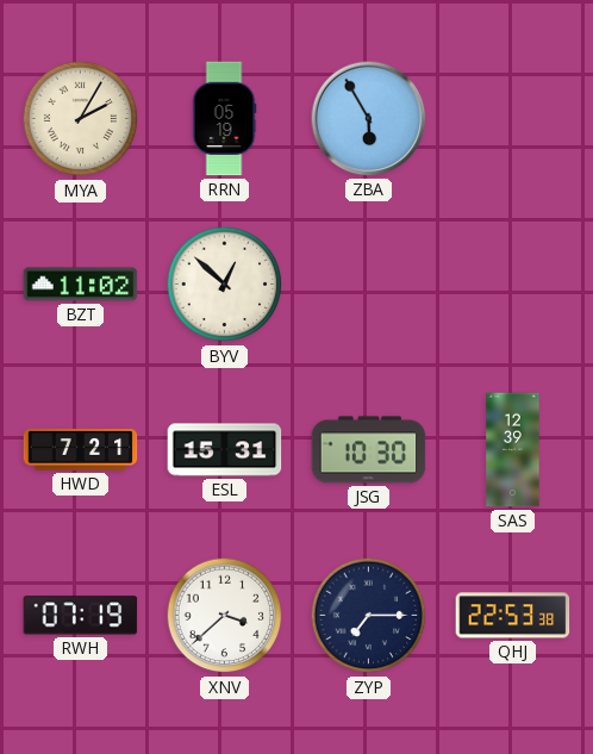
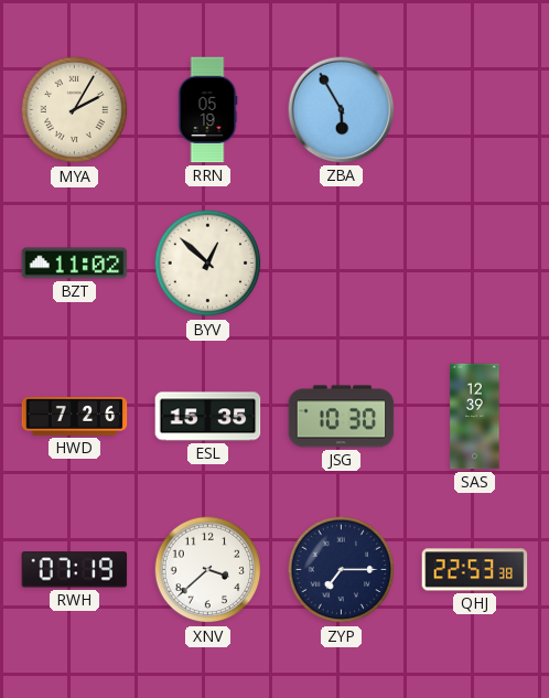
HWD: 7:21 -> 7:26
ESL: 15:31 -> 15:35
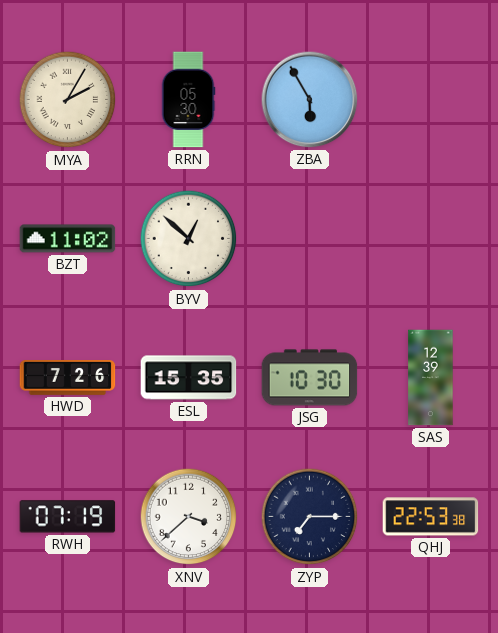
RRN: 05:19 -> 05:30
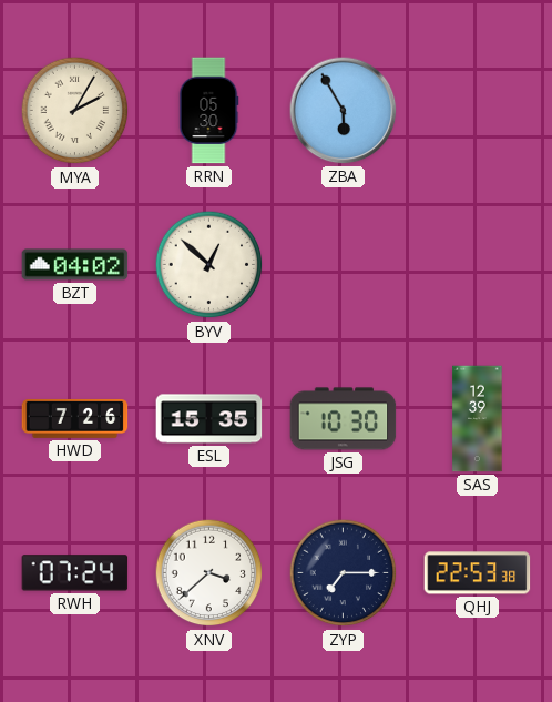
BZT: 11:02 -> 04:02
RWH: 07:19 -> 07:24
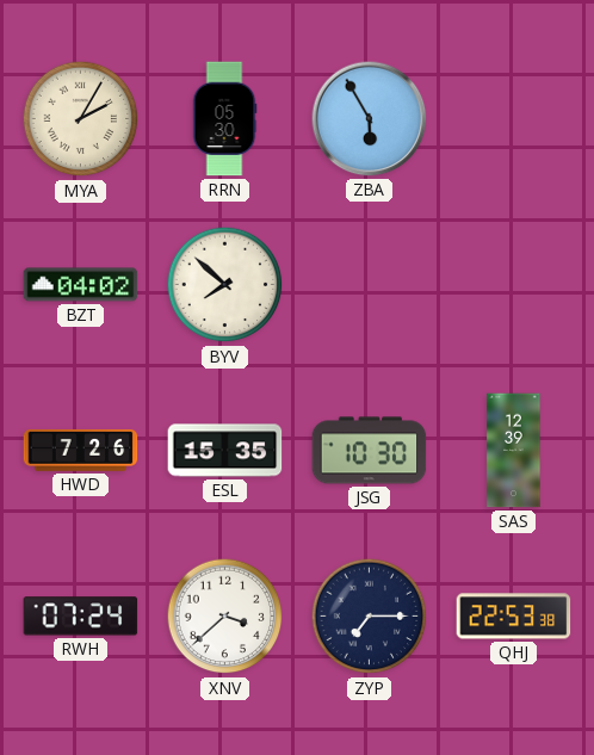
BYV: 12:52 -> 7:52
